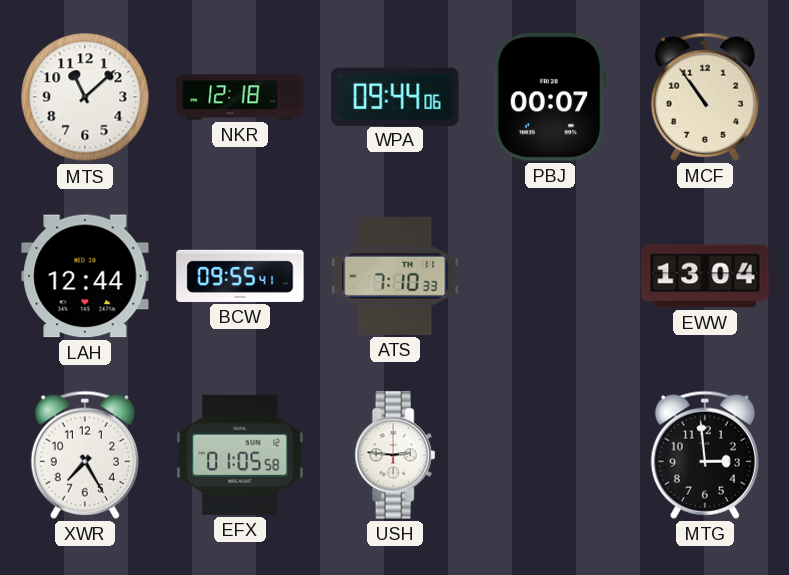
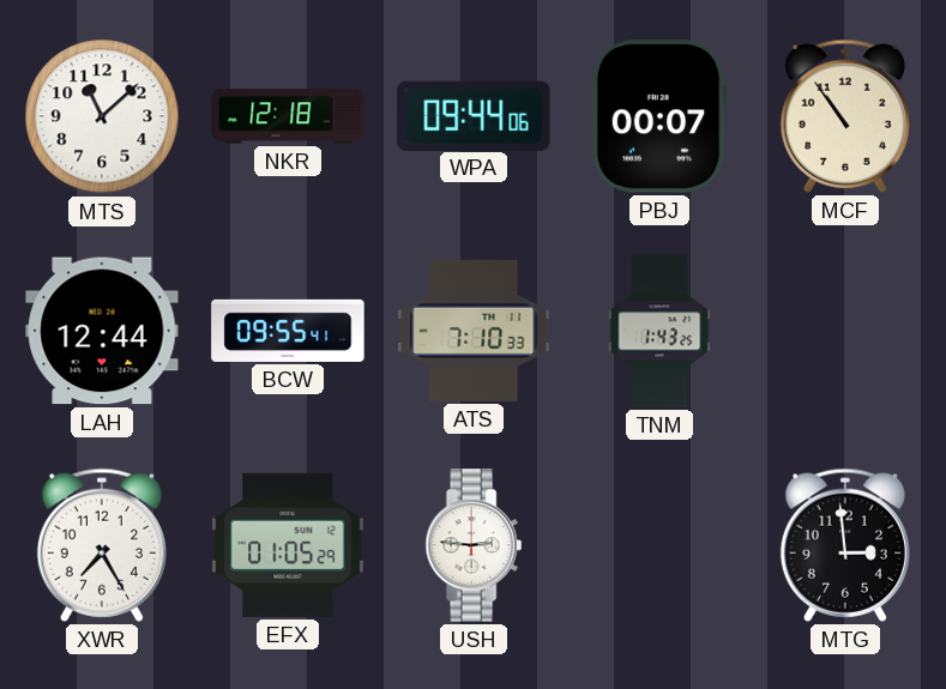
TNM: none -> 1:43
EWW: 13:04 -> none
EFX: 01:05:58 -> 01:05:29
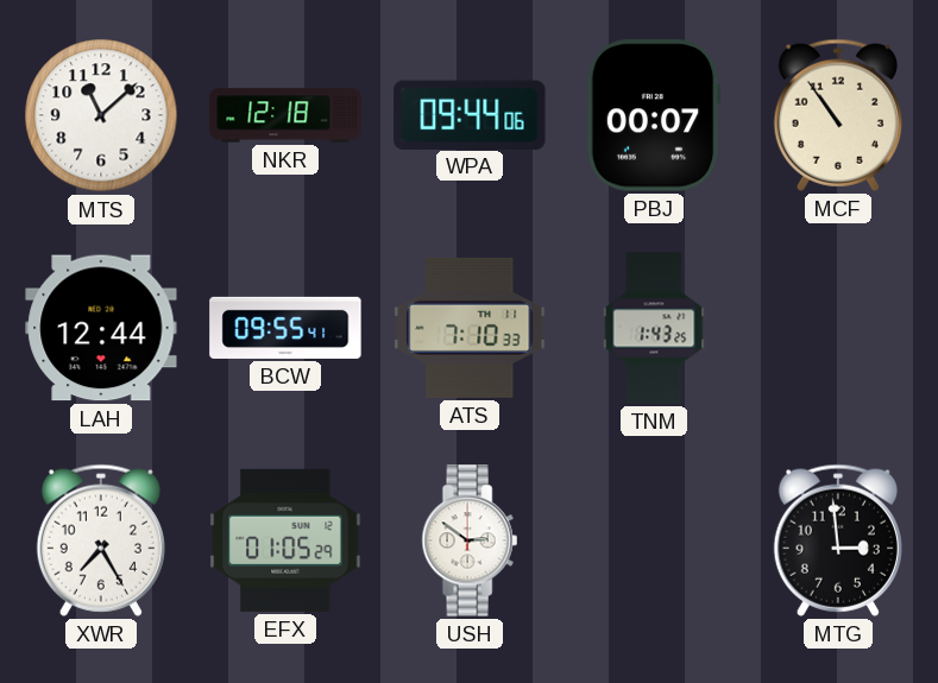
USH: 2:46 -> 2:51
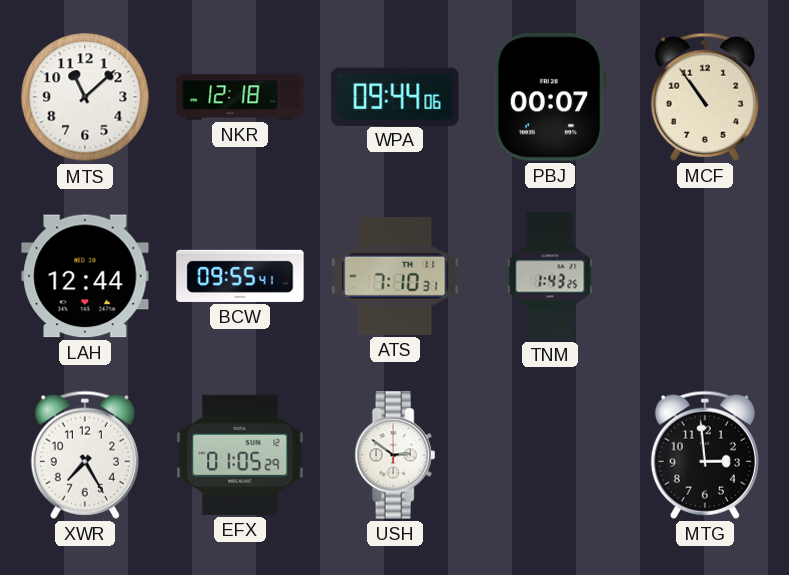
ATS: 7:10:33 -> 7:10:31
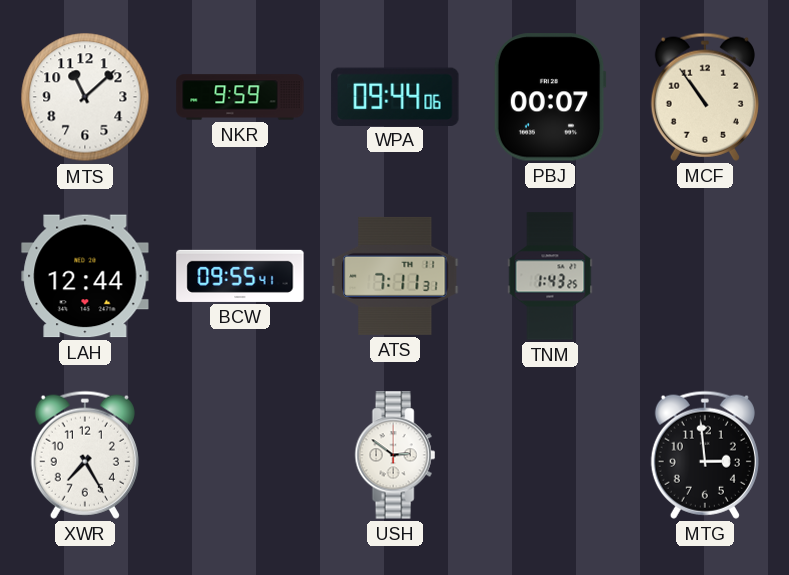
NKR: 12:18 -> 9:59
ATS: 7:10 -> 7:11
EFX: 01:05 -> none
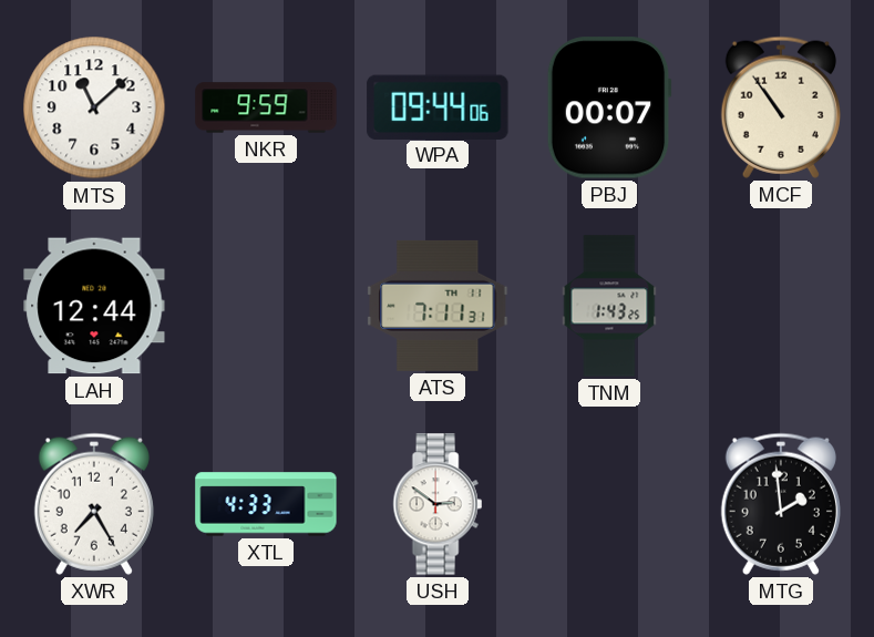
BCW: 09:55 -> none
XTL: none -> 4:33
MTG: 2:59 -> 1:59
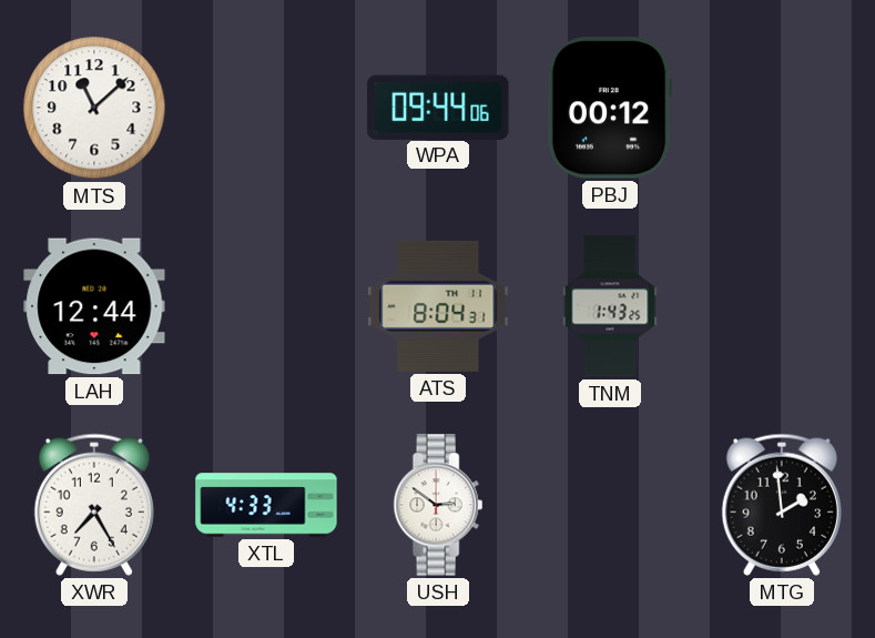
NKR: 9:59 -> none
PBJ: 00:07 -> 00:12
MCF: 10:54 -> none
ATS: 7:11 -> 8:04
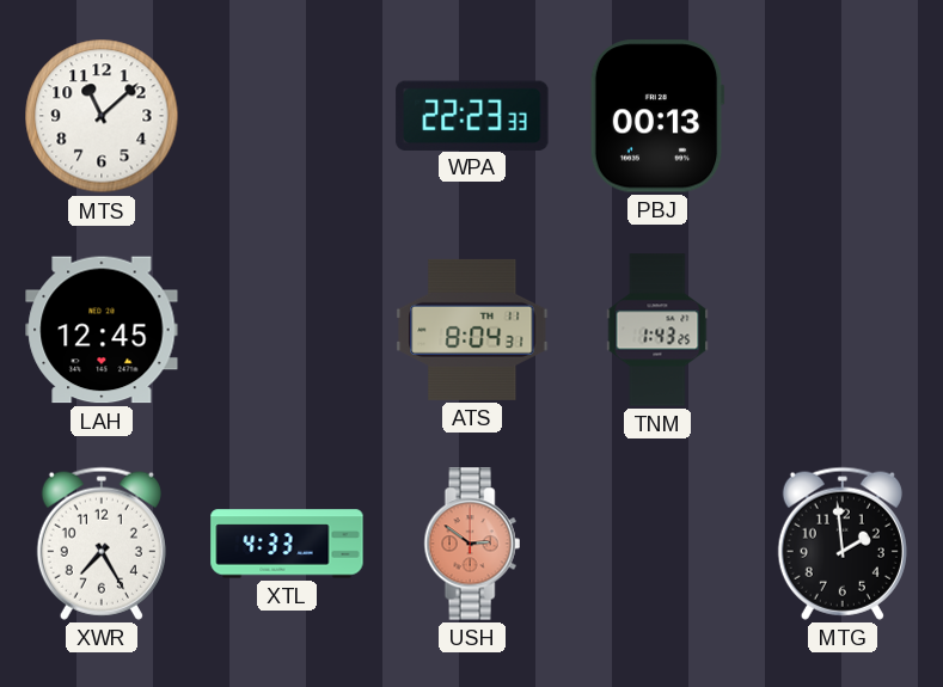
WPA: 09:44 -> 22:23
PBJ: 00:12 -> 00:13
LAH: 12:44 -> 12:45
USH dial: white -> salmon
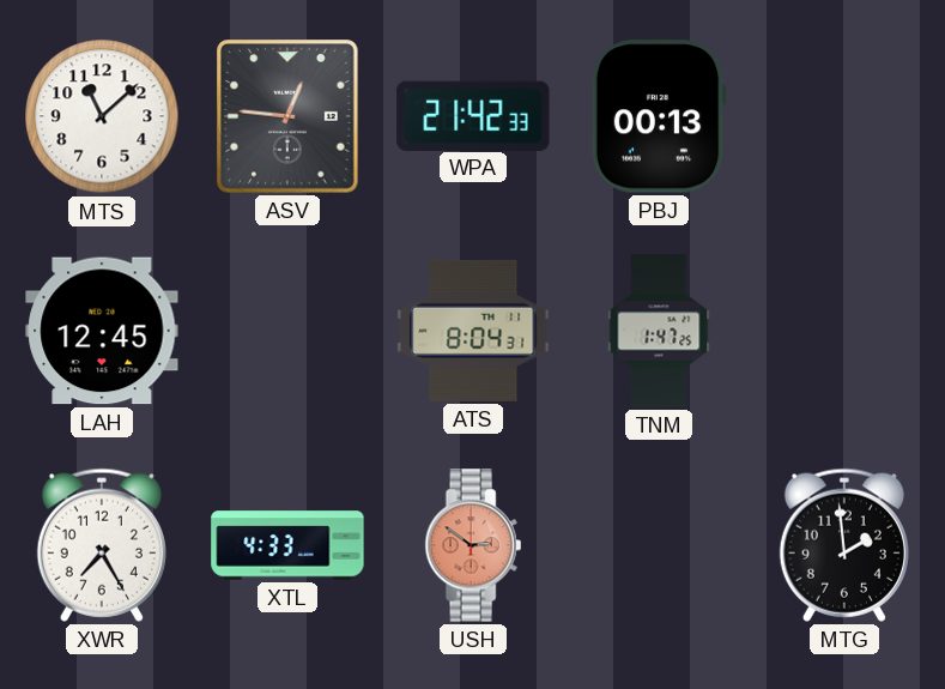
ASV: none -> 12:46
WPA: 22:23 -> 21:42
TNM: 1:43 -> 1:47
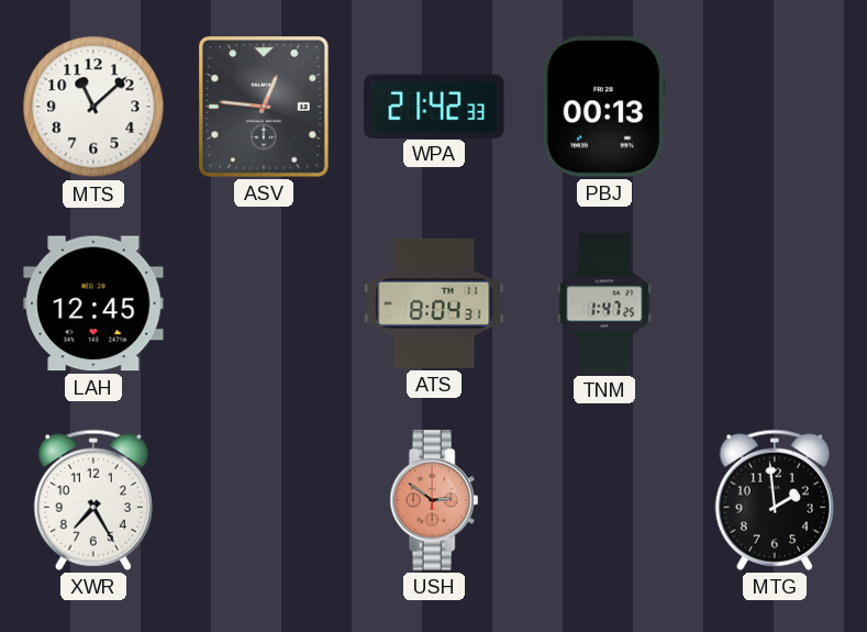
XTL: 4:33 -> none
